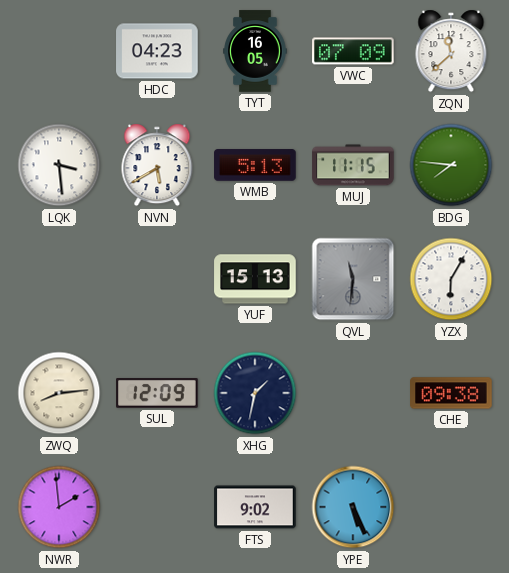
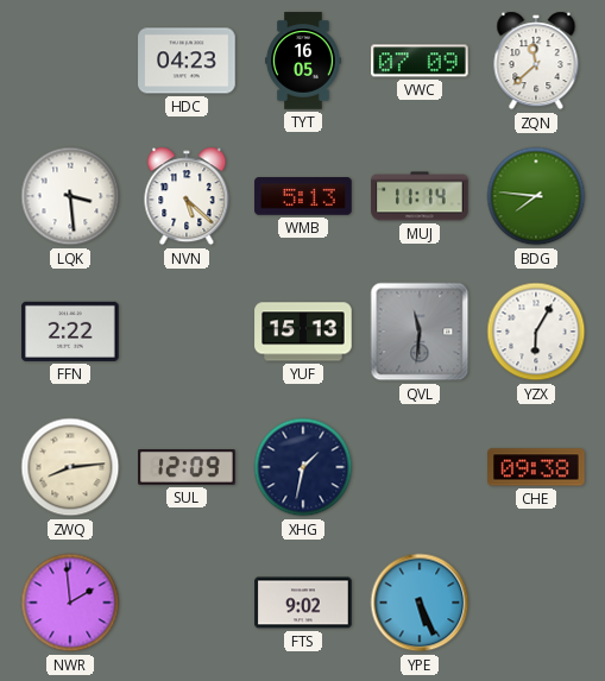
NVN: 5:40 -> 5:22
MUJ: 11:15 -> 11:14
FFN: none -> 2:22
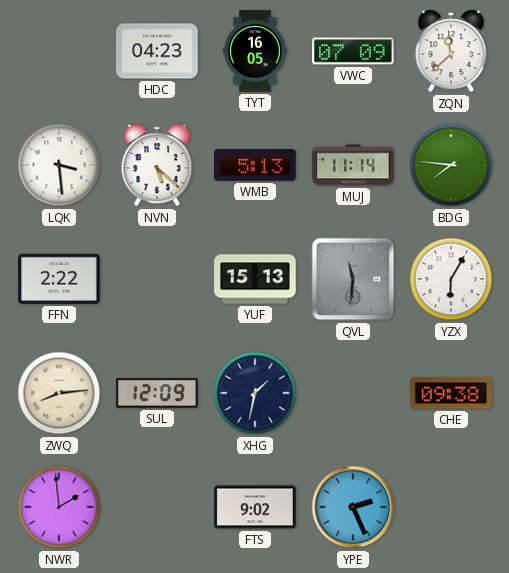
YPE: 5:26 -> 2:26
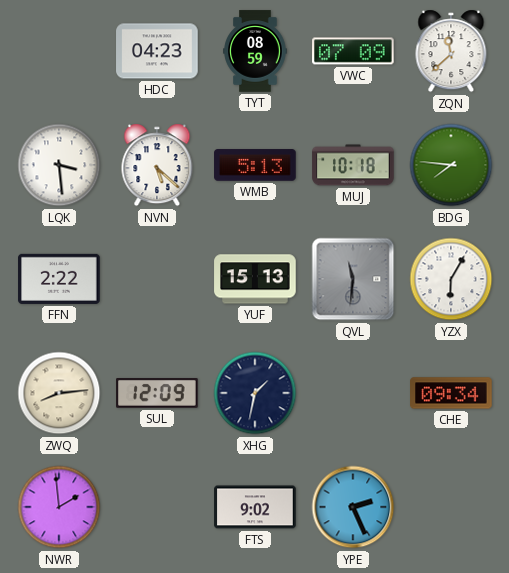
TYT: 16:05 -> 08:59
MUJ: 11:14 -> 10:18
CHE: 09:38 -> 09:34
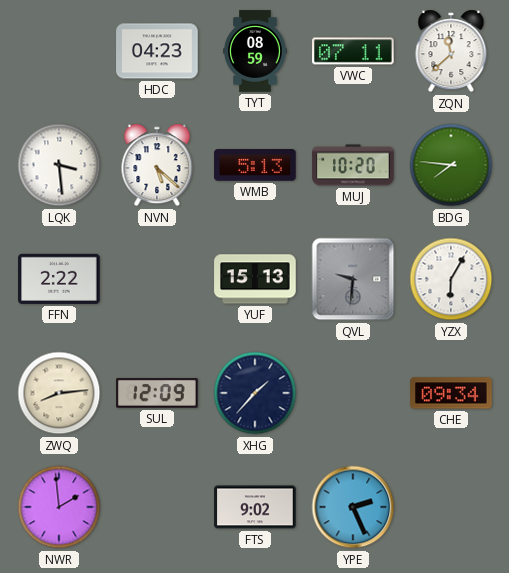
VWC: 07:09 -> 07:11
MUJ: 10:18 -> 10:20
QVL: 11:31 -> 9:31
XHG: 1:32 -> 1:37
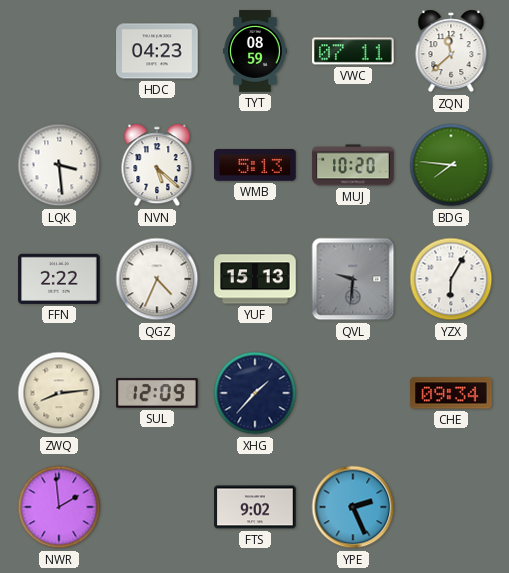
QGZ: none -> 4:34
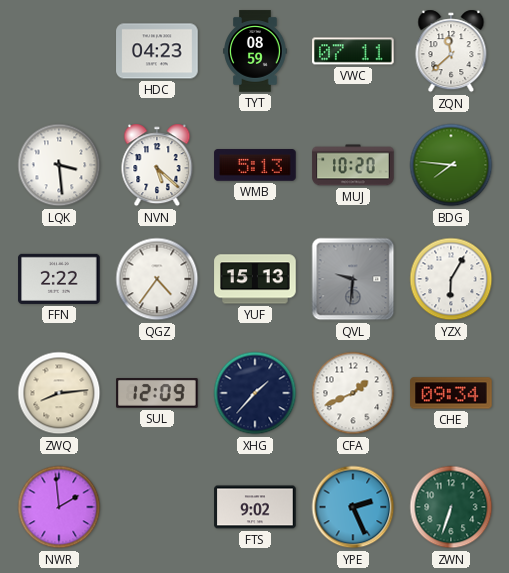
QGZ: 4:34 -> 4:36
CFA: none -> 1:41
ZWN: none -> 6:33
